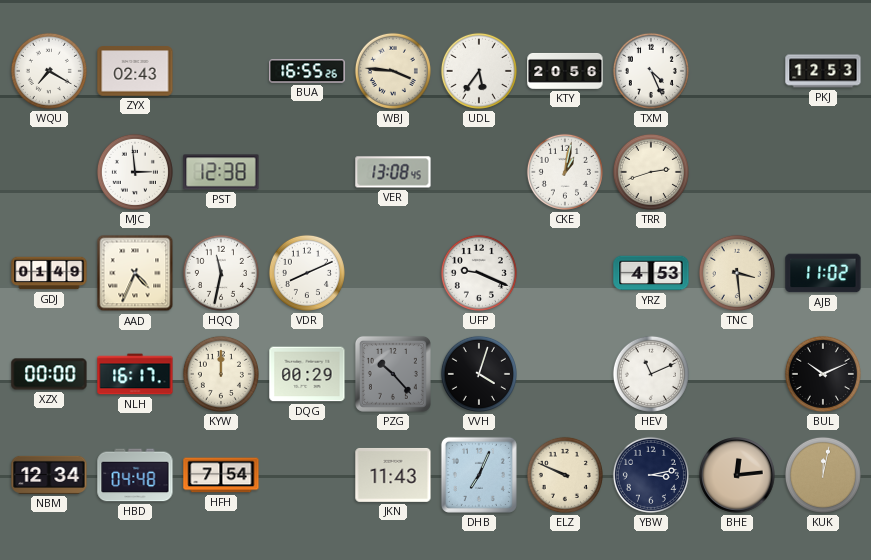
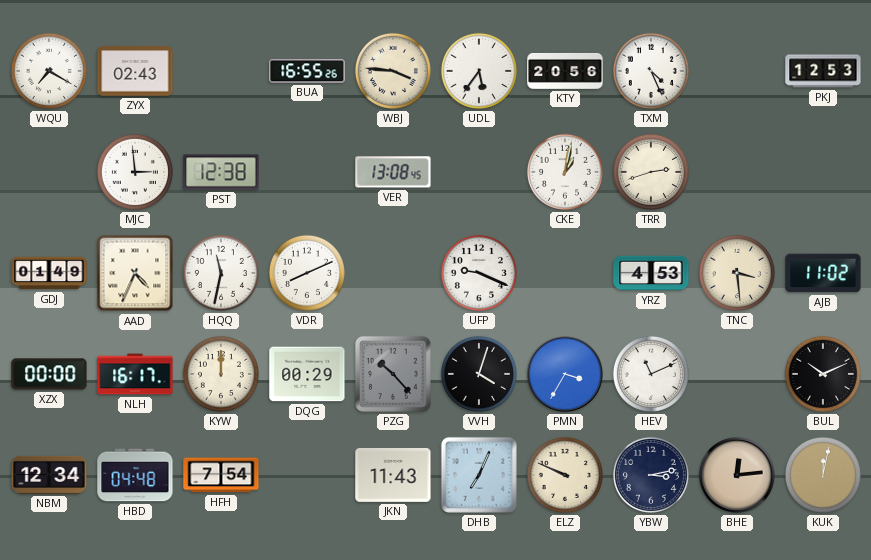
PMN: none -> 3:35
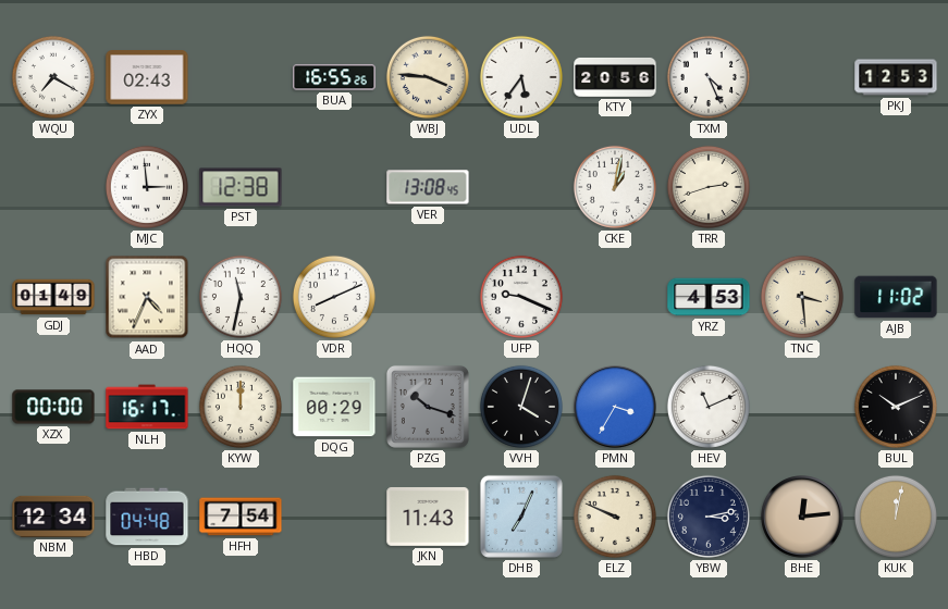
PZG: 10:23 -> 10:18
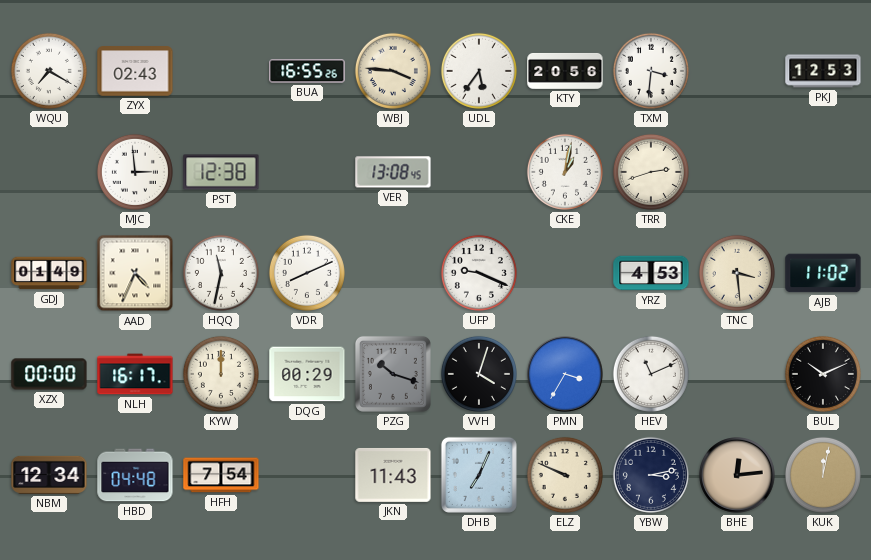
TXM: 4:26 -> 3:31
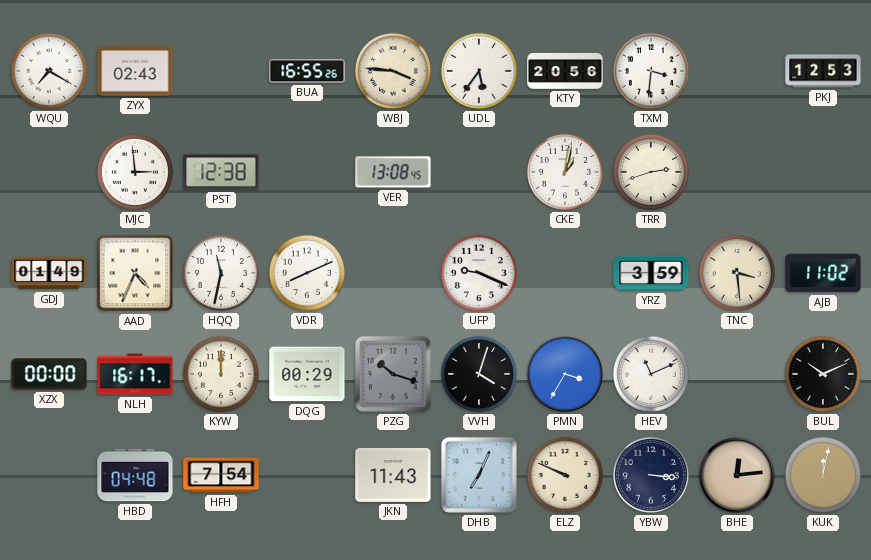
YRZ: 4:53 -> 3:59
NBM: 12:34 -> none
YBW: 3:13 -> 3:16
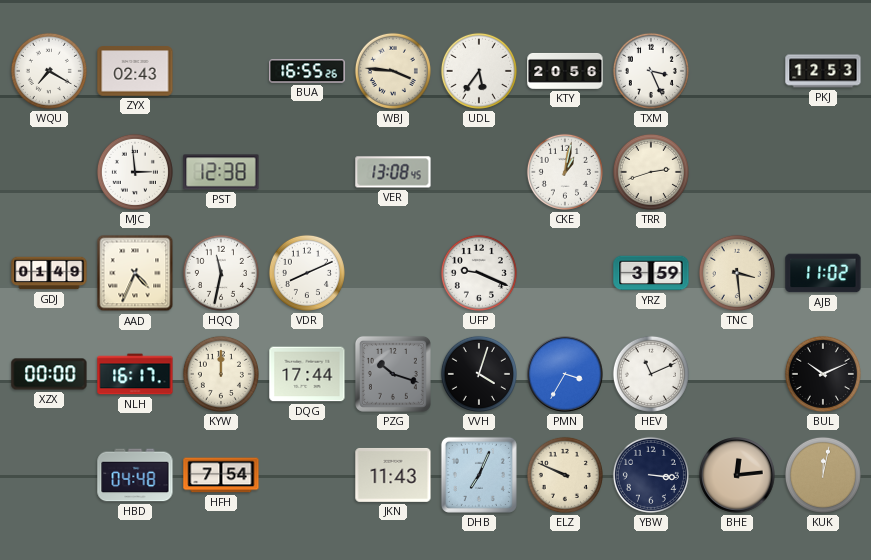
TXM: 3:31 -> 3:26
DQG: 00:29 -> 17:44
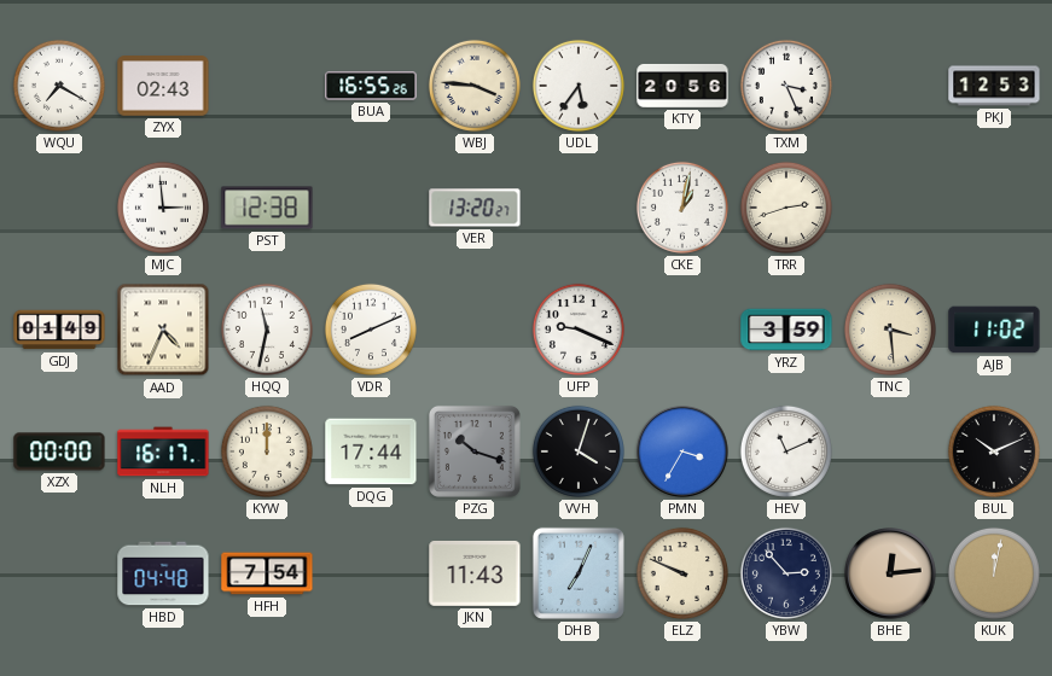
VER: 13:08 -> 13:20
YBW: 3:16 -> 2:53
